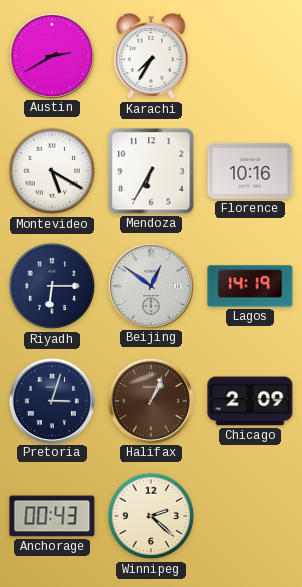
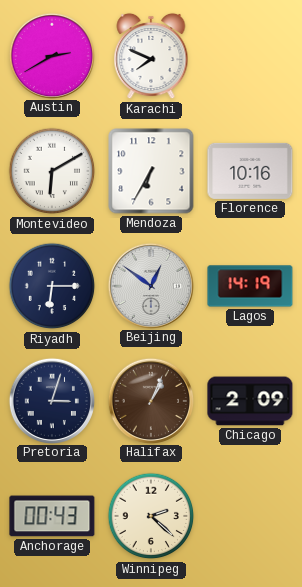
Karachi: 7:35 -> 7:49
Montevideo: 5:20 -> 6:10
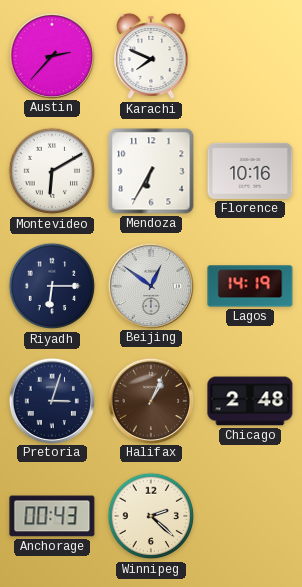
Austin: 2:40 -> 2:37
Chicago: 2:09 -> 2:48
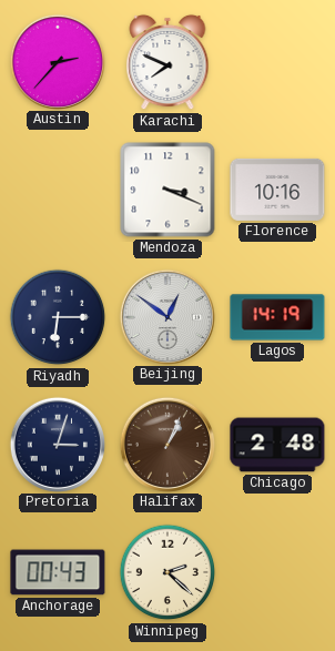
Montevideo: 6:10 -> none
Mendoza: 6:35 -> 3:19
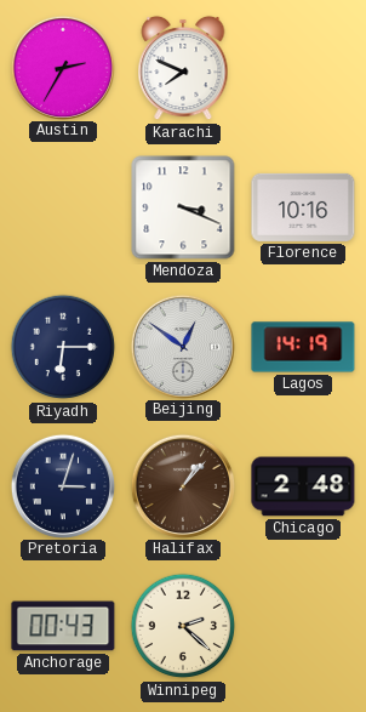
Austin: 2:37 -> 2:35
Halifax: 1:04 -> 1:07
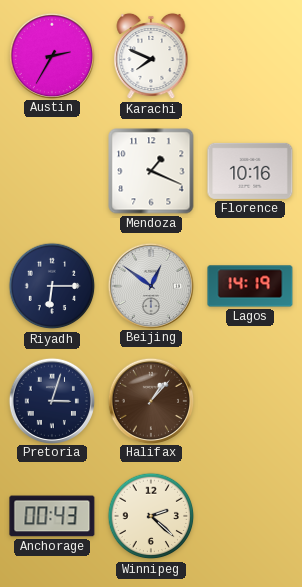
Mendoza: 3:19 -> 1:19
Chicago: 2:48 -> none
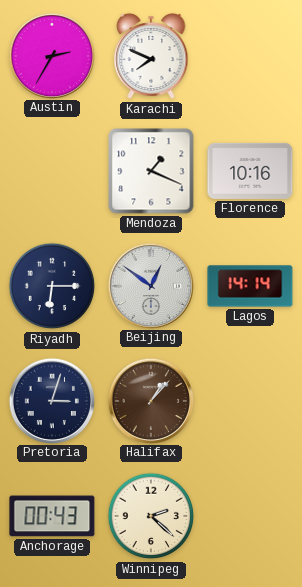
Lagos: 14:19 -> 14:14
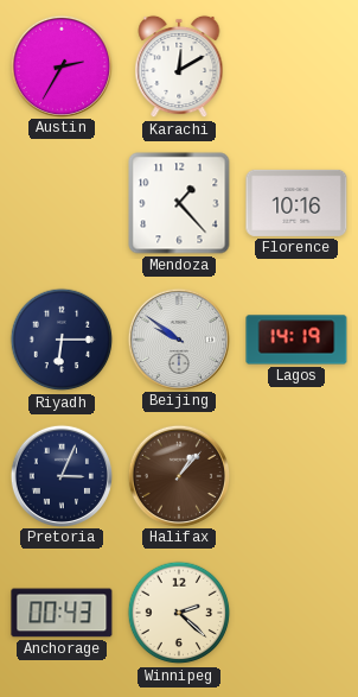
Karachi: 7:49 -> 12:10
Mendoza: 1:19 -> 1:23
Beijing: 12:51 -> 9:51
Lagos: 14:14 -> 14:19
Pretoria: 3:03 -> 3:04
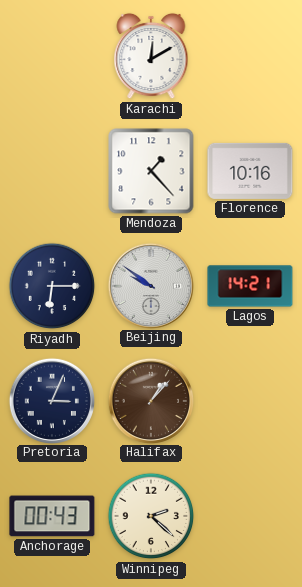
Austin: 2:35 -> none
Lagos: 14:19 -> 14:21
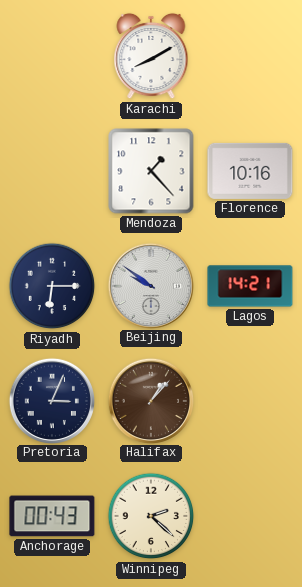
Karachi: 12:10 -> 8:10
